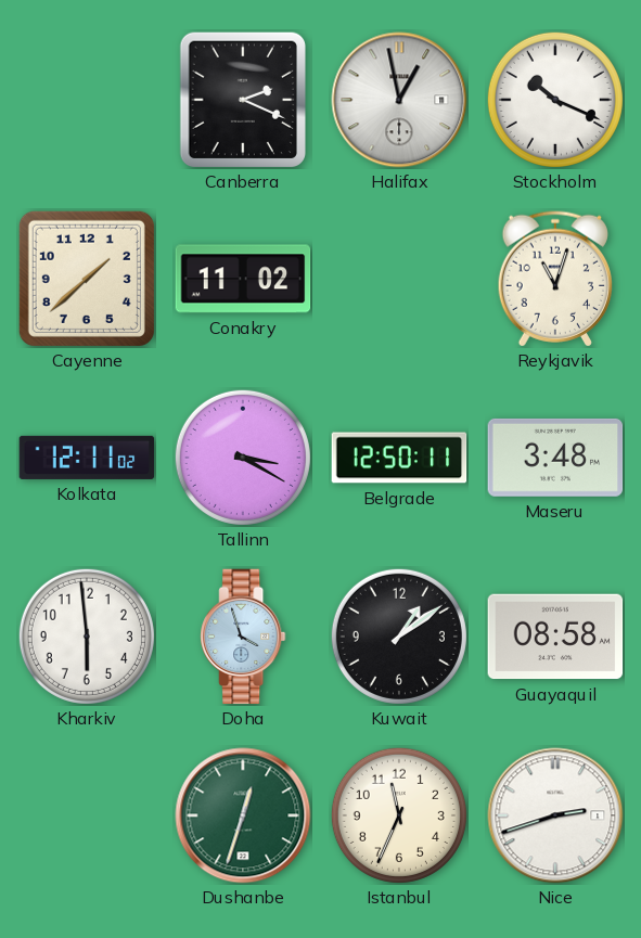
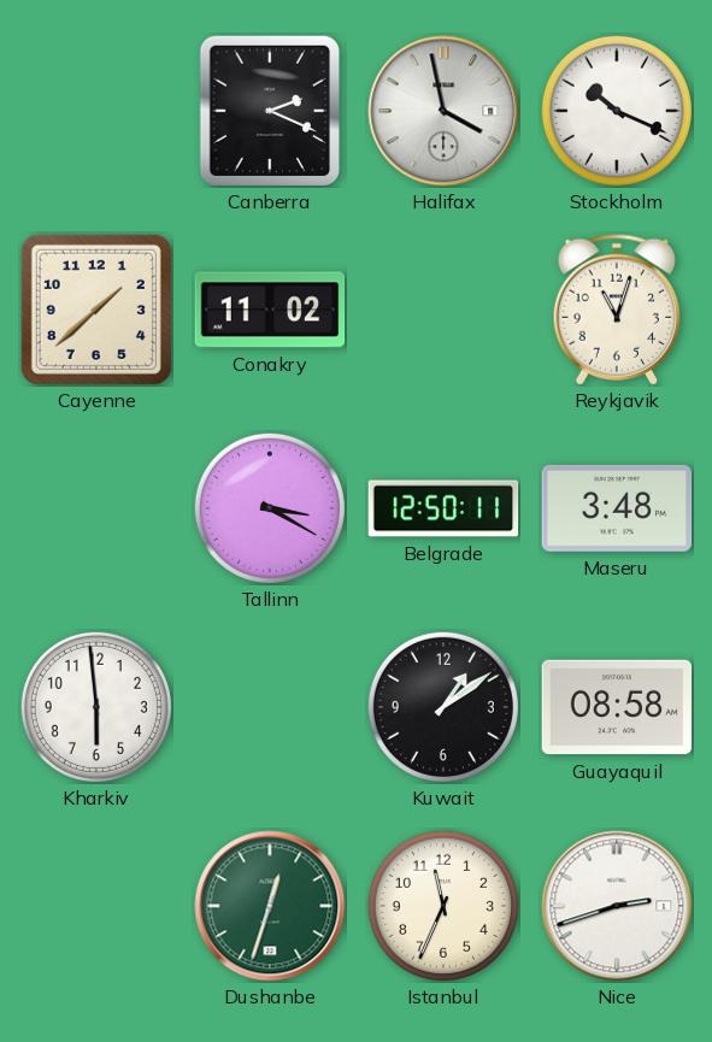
Halifax: 12:58 -> 3:58
Kolkata: 12:11 -> none
Doha: 3:57 -> none
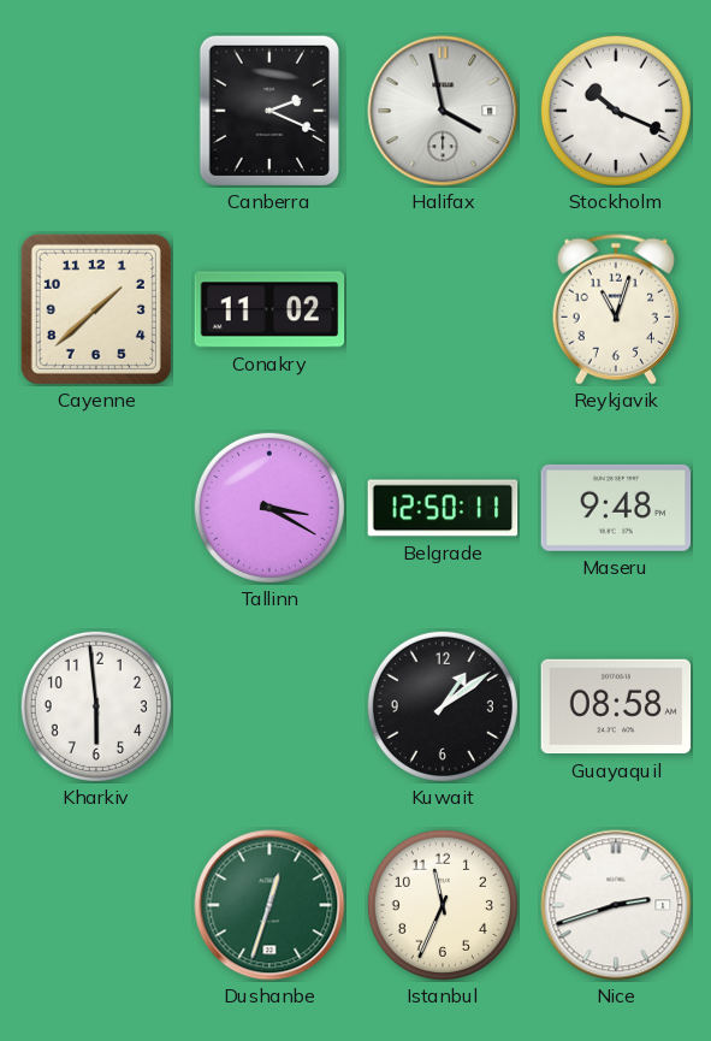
Maseru: 3:48 -> 9:48
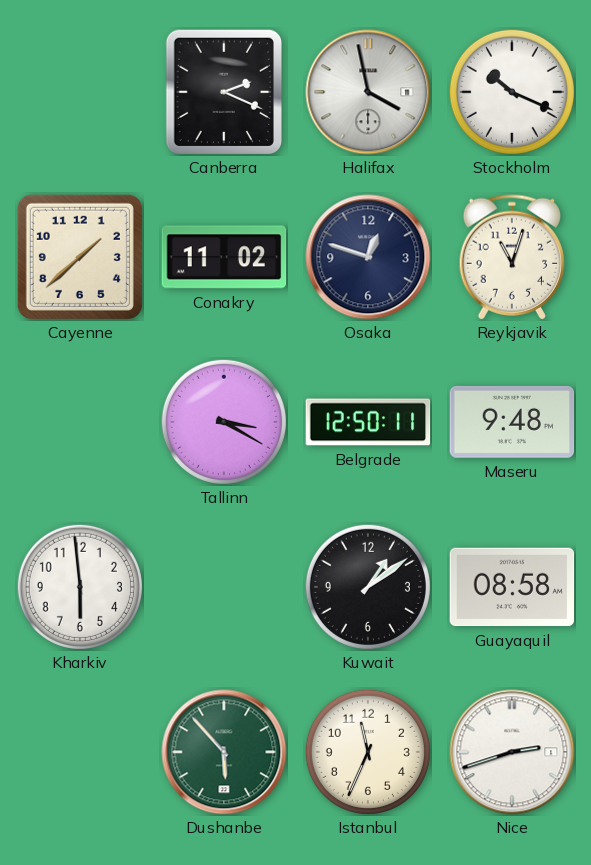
Osaka: none -> 12:48
Dushanbe: 12:33 -> 5:53
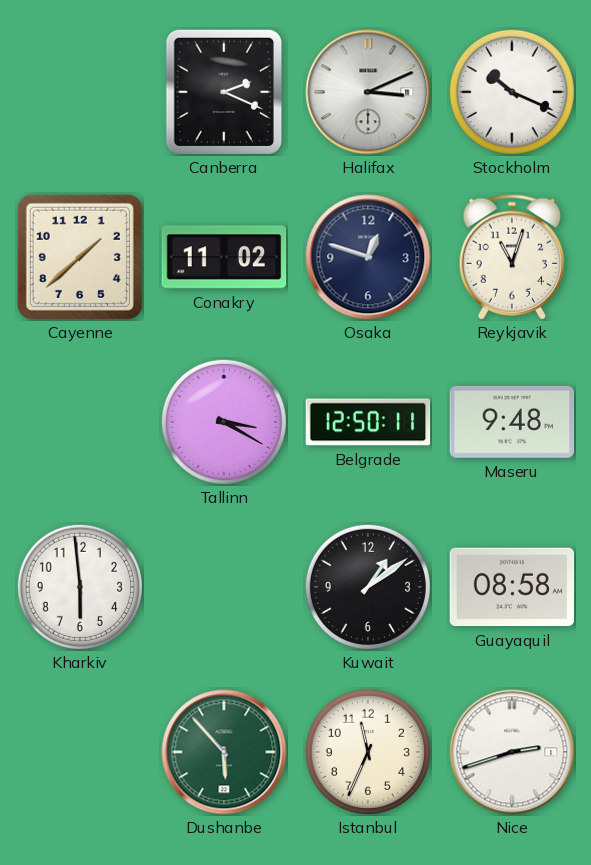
Halifax: 3:58 -> 3:11
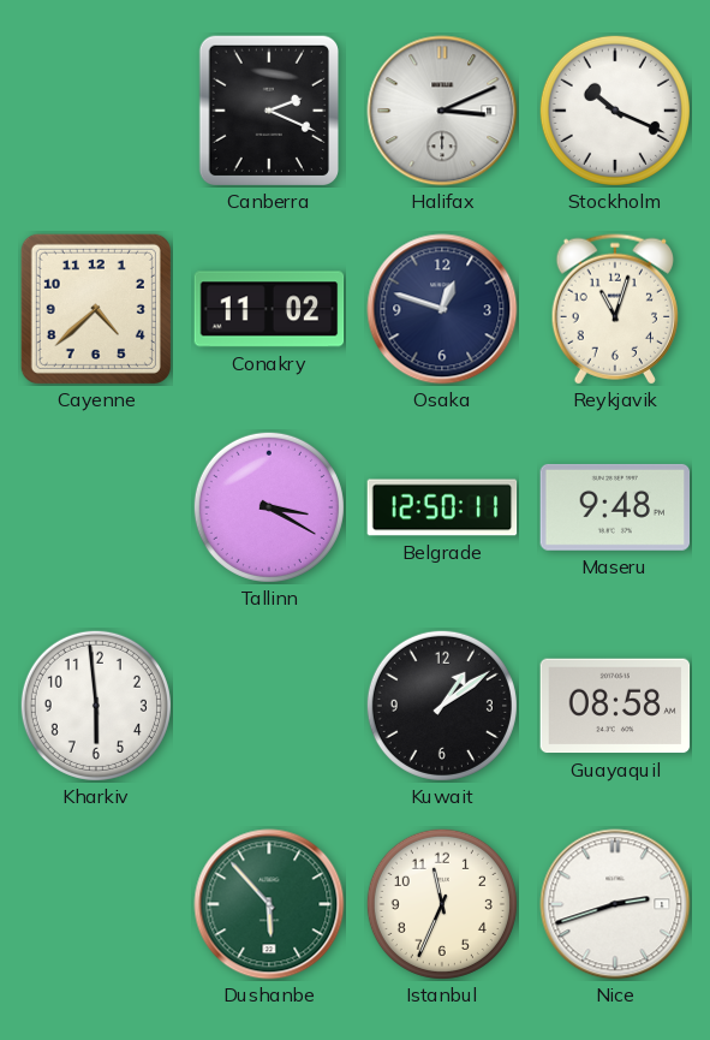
Cayenne: 1:38 -> 4:38
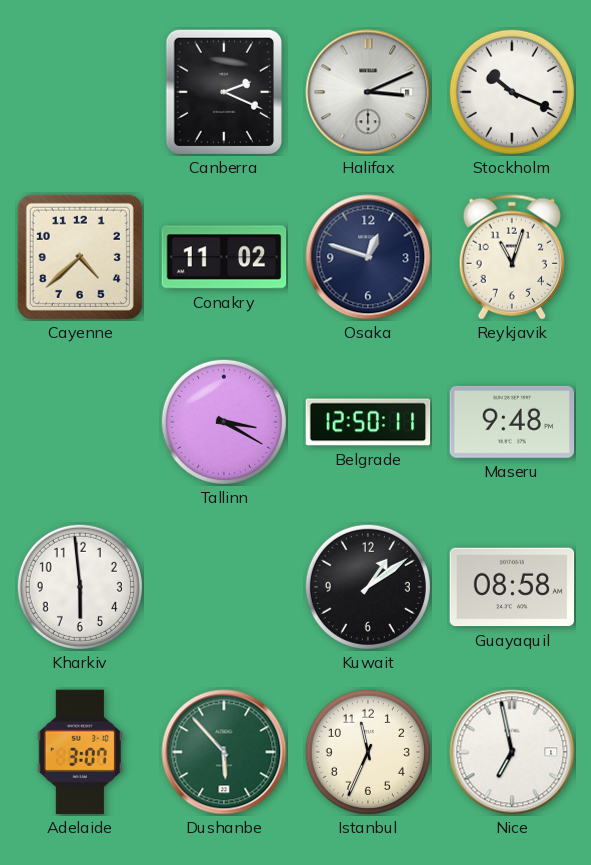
Adelaide: none -> 3:07
Nice: 2:42 -> 6:58
